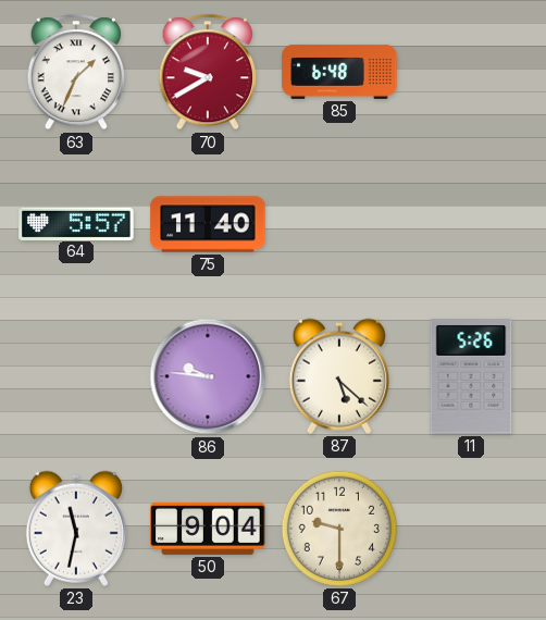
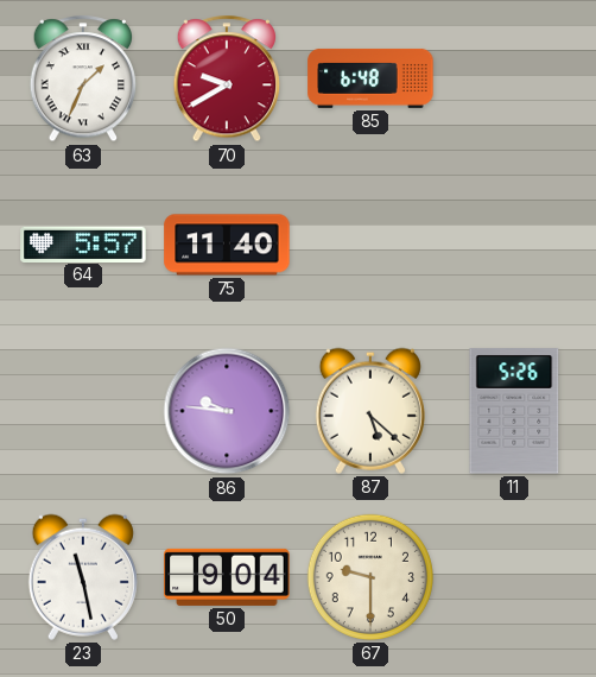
23: 11:32 -> 11:28
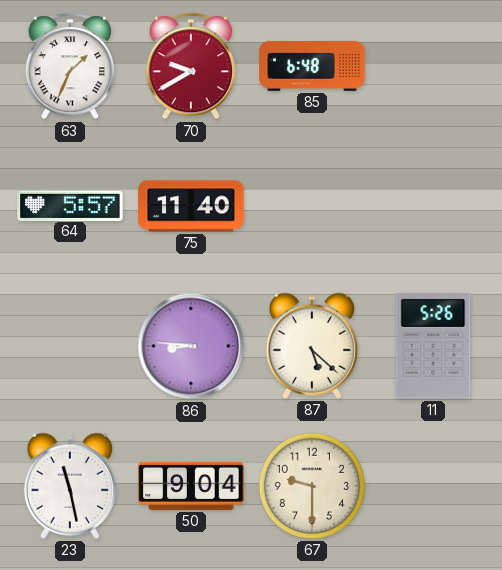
86: 9:46 -> 8:46
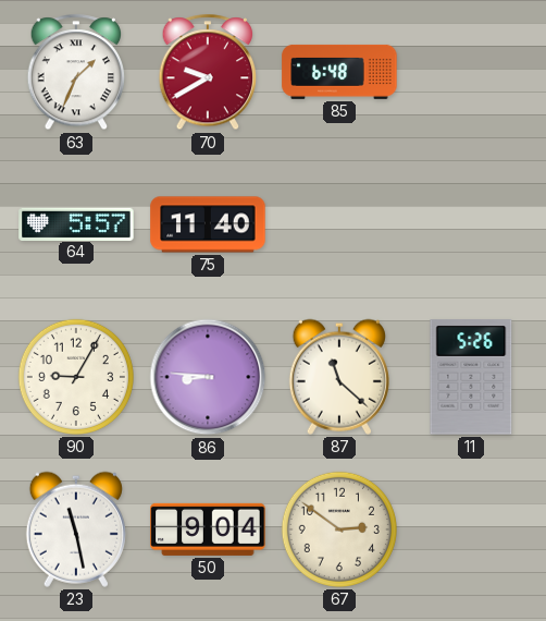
90: none -> 9:05
87: 5:22 -> 11:22
67: 9:30 -> 2:51
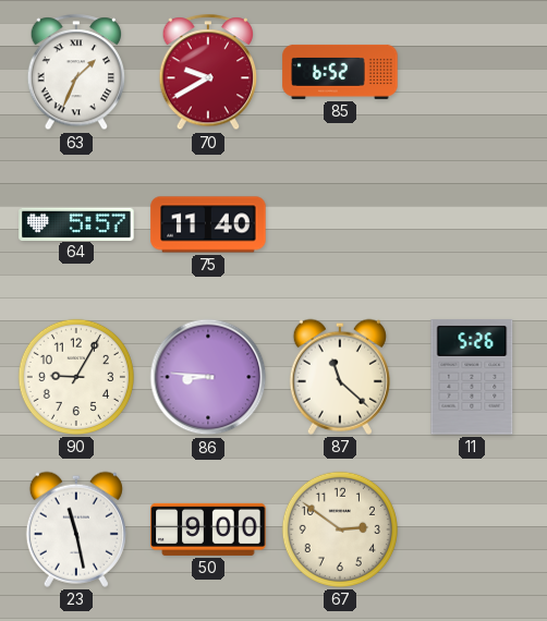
85: 6:48 -> 6:52
50: 9:04 -> 9:00
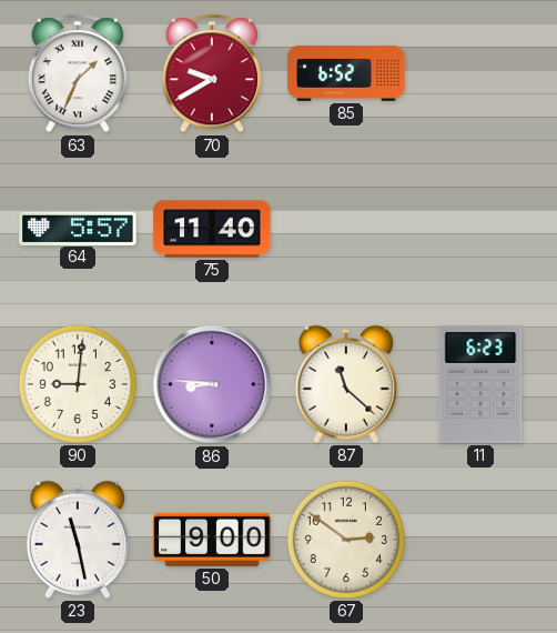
90: 9:05 -> 9:01
11: 5:26 -> 6:23
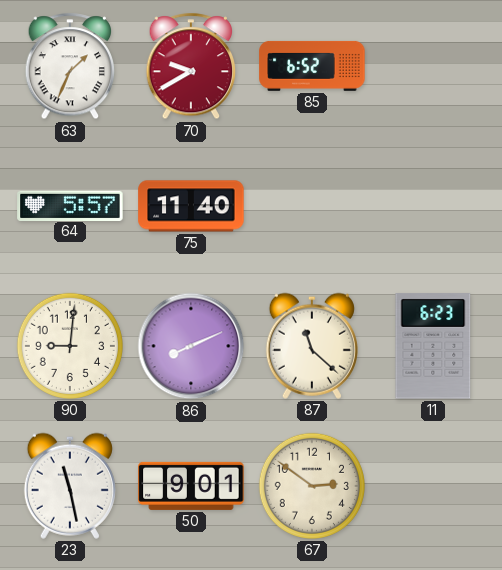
86: 8:46 -> 8:11
50: 9:00 -> 9:01
